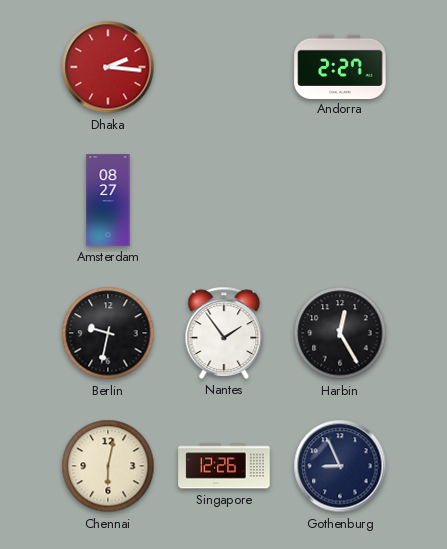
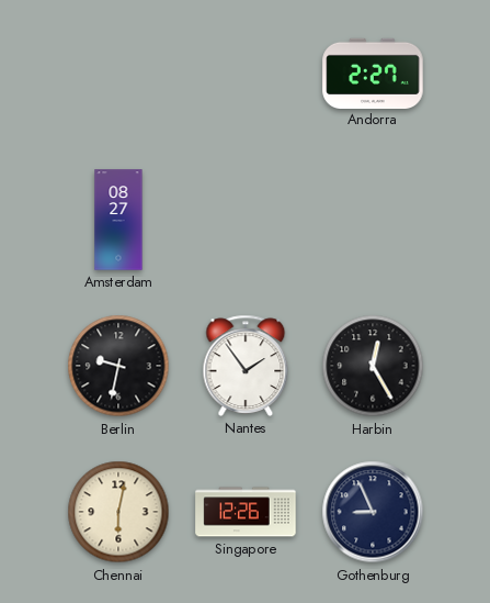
Dhaka: 2:16 -> none
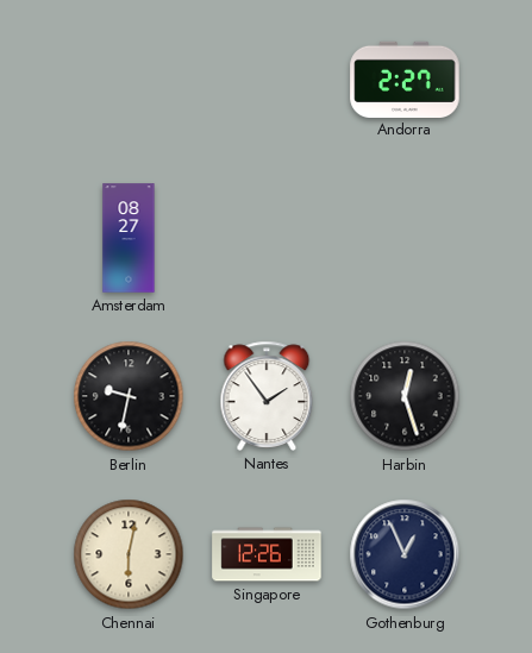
Harbin: 12:25 -> 12:27
Gothenburg: 8:56 -> 12:56
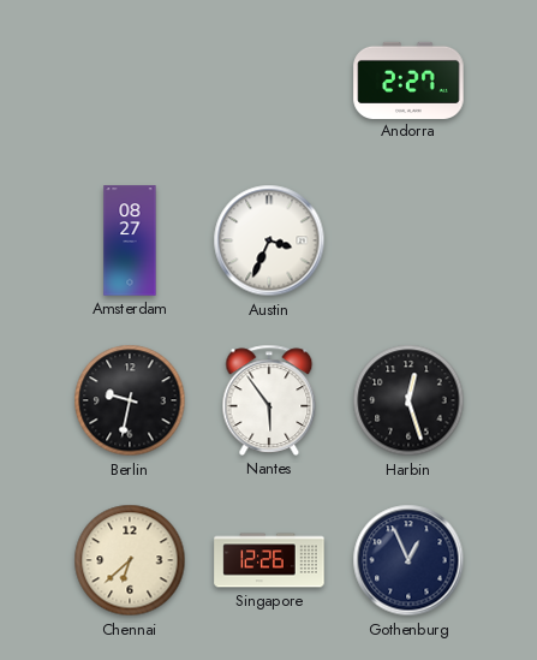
Austin: none -> 3:34
Nantes: 1:54 -> 5:54
Chennai: 6:02 -> 6:38
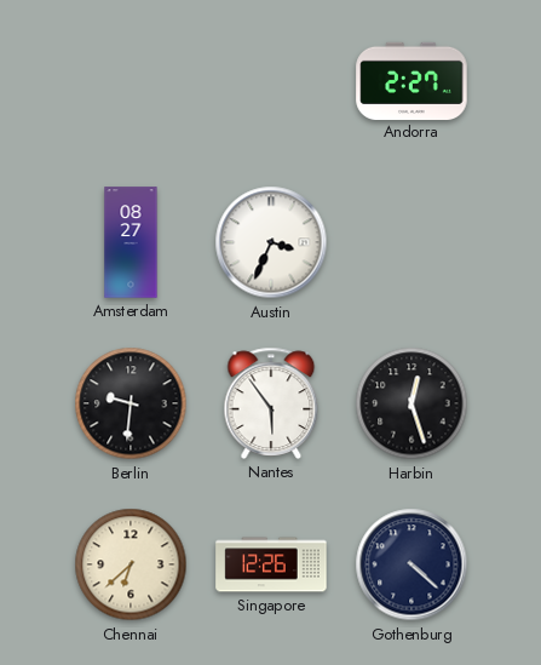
Berlin: 9:32 -> 9:31
Gothenburg: 12:56 -> 4:22
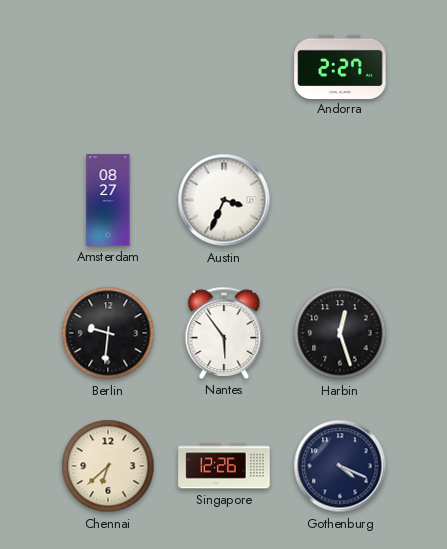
Gothenburg: 4:22 -> 4:19
